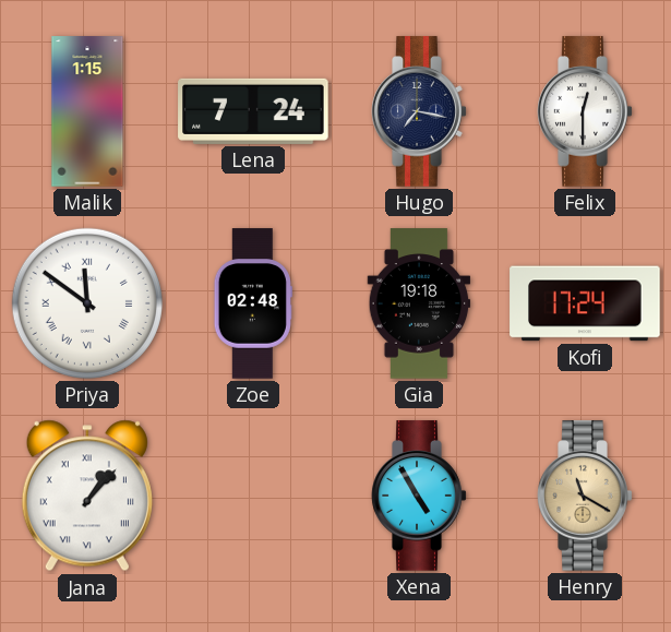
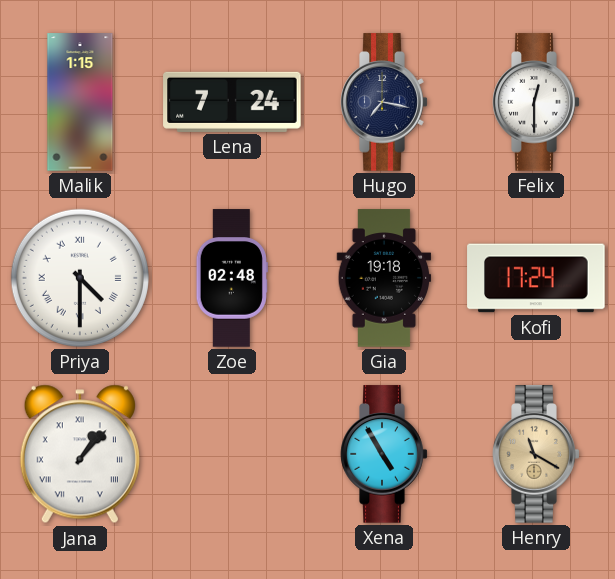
Priya: 11:51 -> 4:30
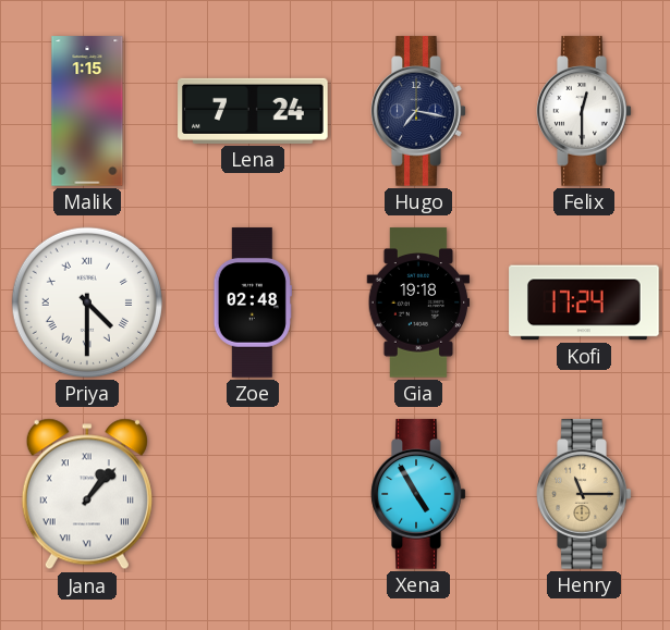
Henry: 11:20 -> 11:15
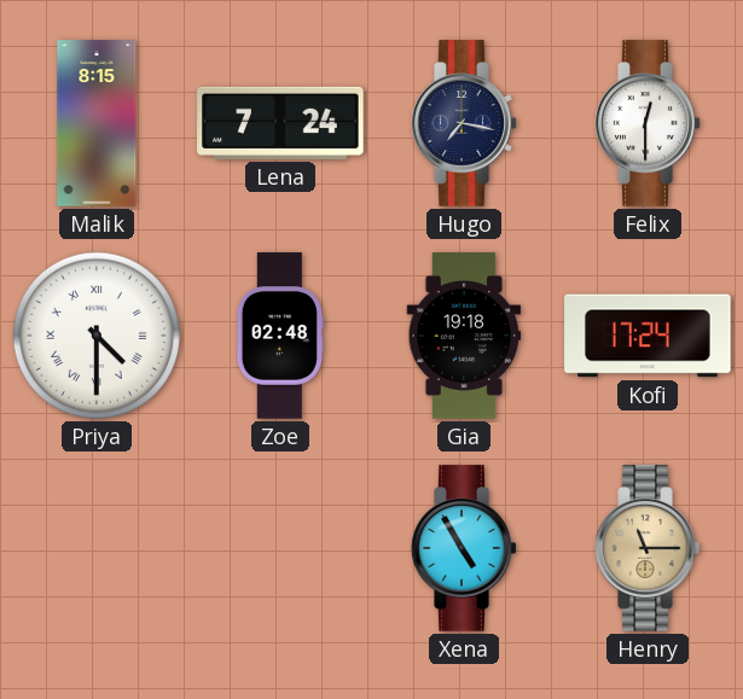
Malik: 1:15 -> 8:15
Jana: 1:07 -> none
